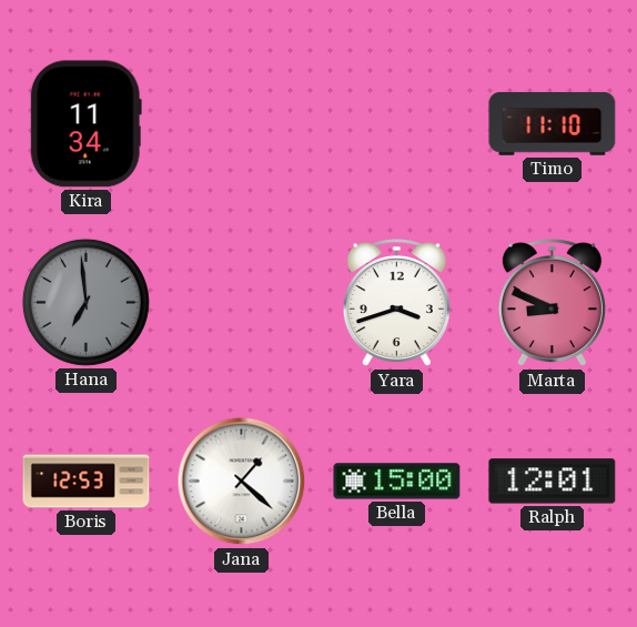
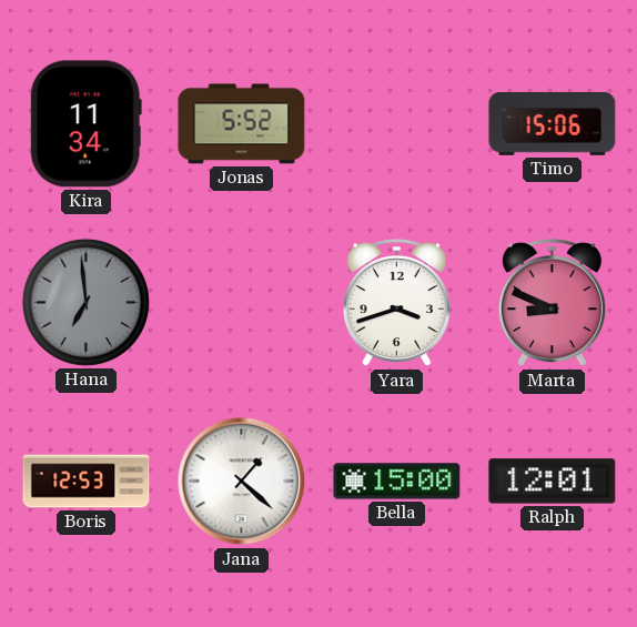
Jonas: none -> 5:52
Timo: 11:10 -> 15:06
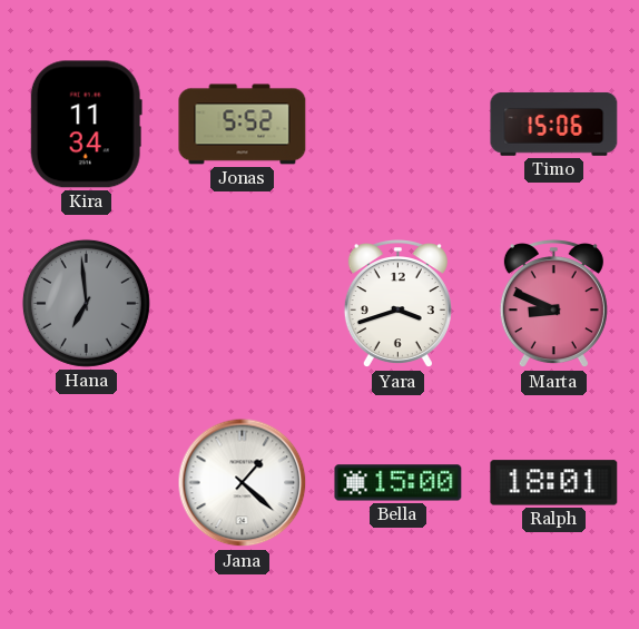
Boris: 12:53 -> none
Ralph: 12:01 -> 18:01
